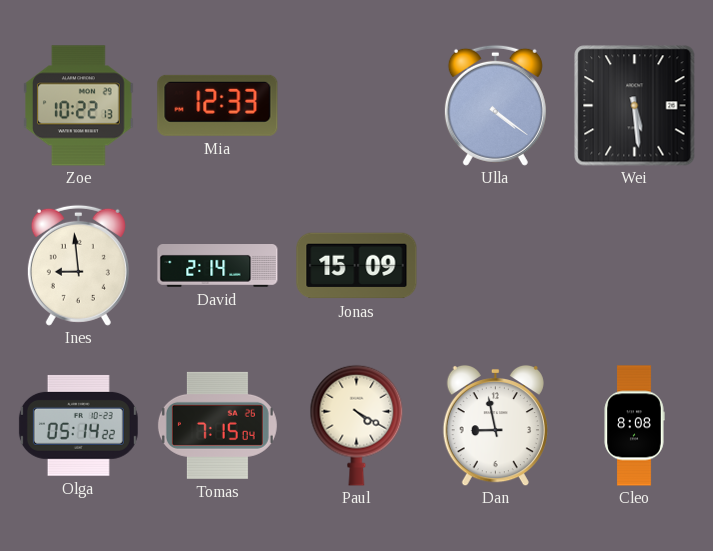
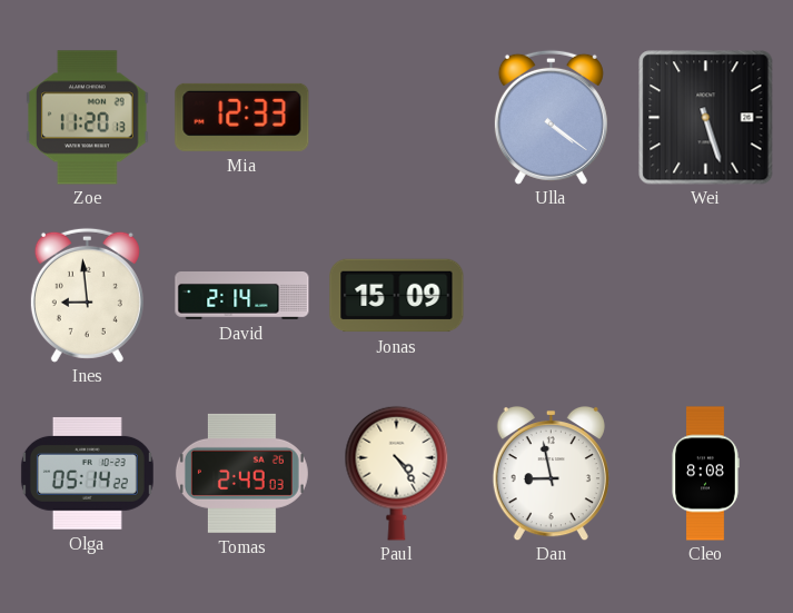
Zoe: 10:22 -> 11:20
Wei: 5:29 -> 5:27
Tomas: 7:15 -> 2:49
Paul: 4:20 -> 4:24
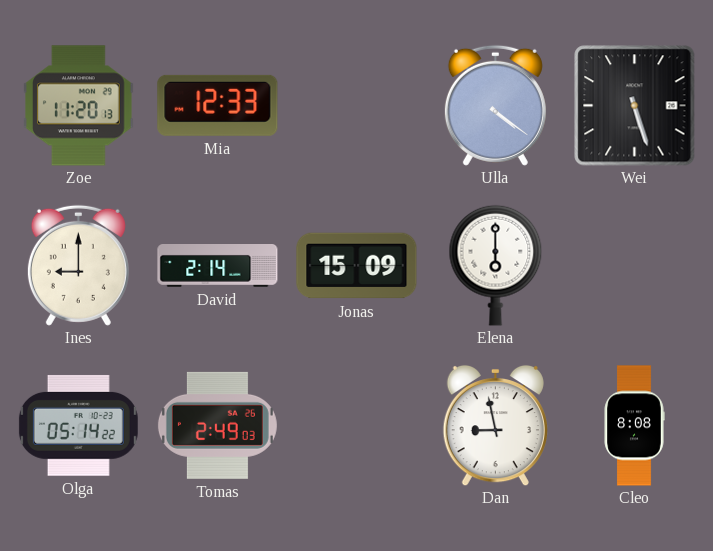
Ines: 8:59 -> 9:00
Elena: none -> 6:00
Paul: 4:24 -> none
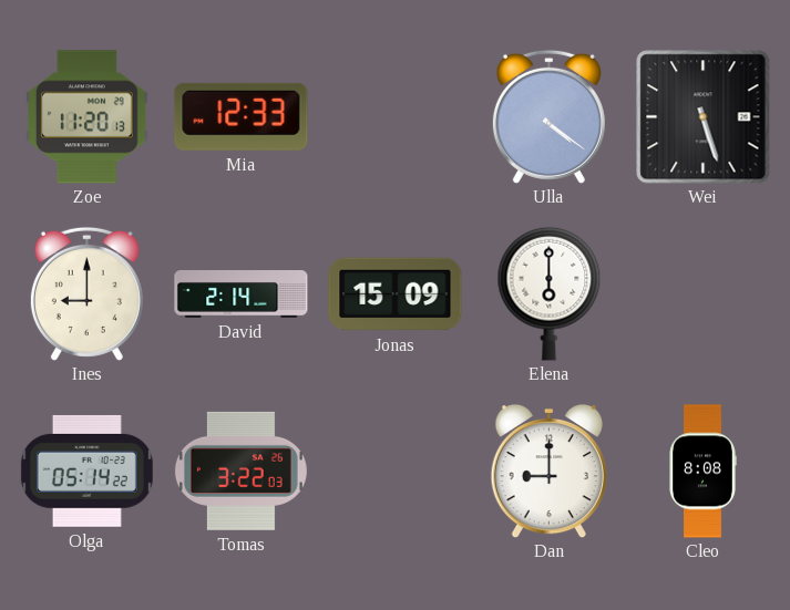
Tomas: 2:49 -> 3:22
Dan: 8:58 -> 9:00
